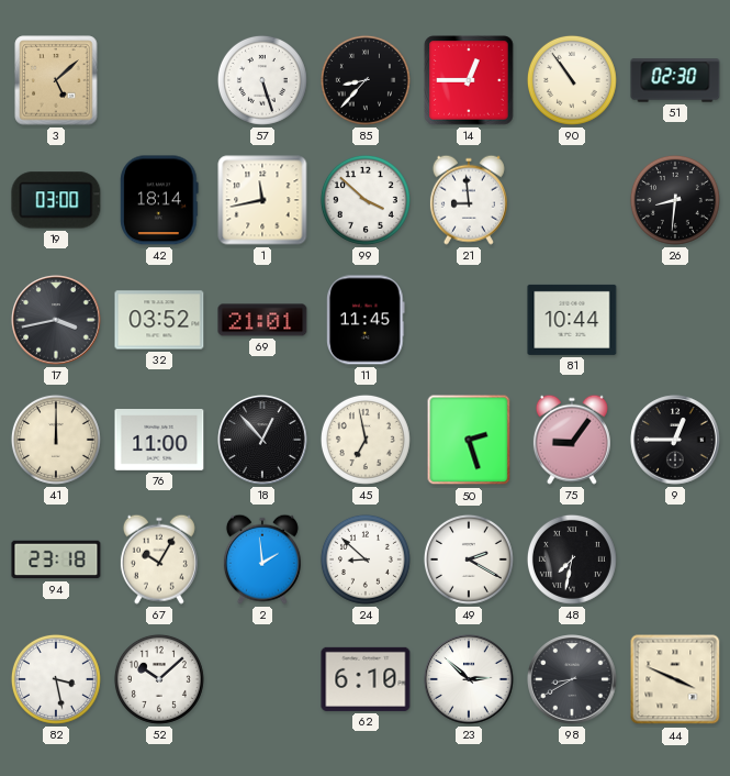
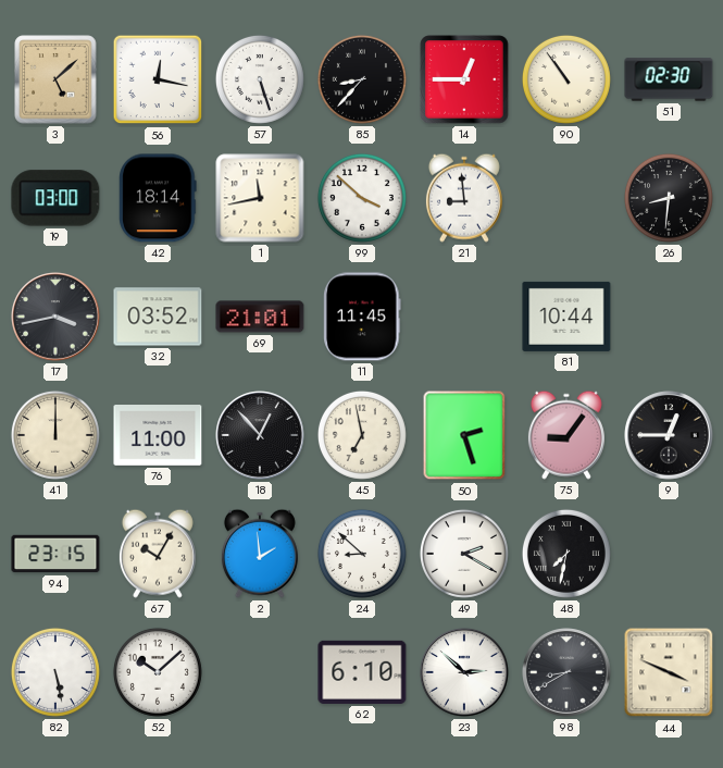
56: none -> 12:17
94: 23:18 -> 23:15
82: 3:28 -> 5:28
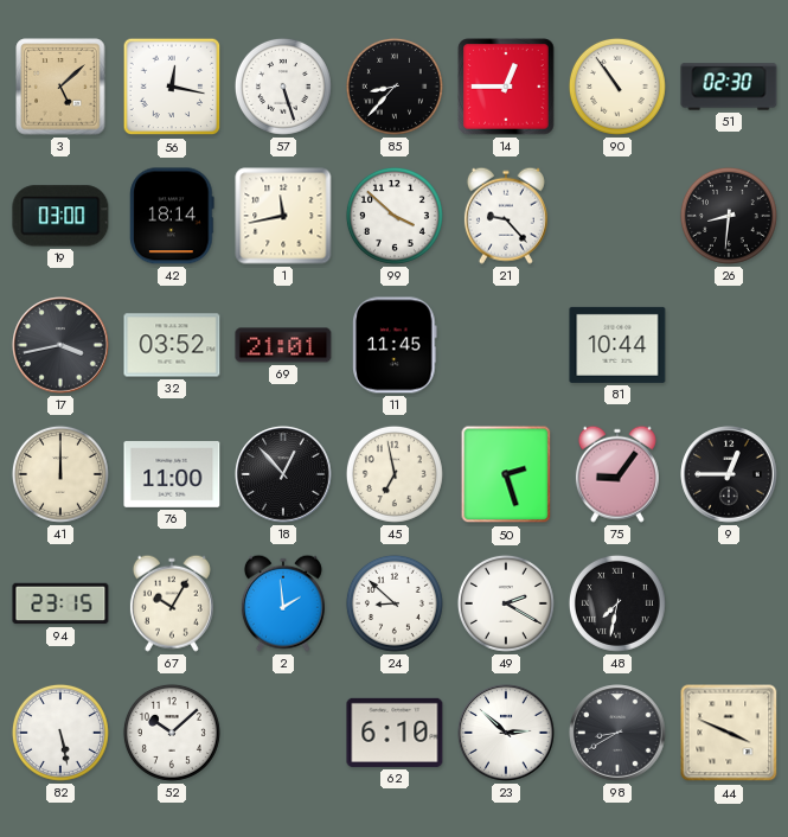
21: 8:59 -> 9:23
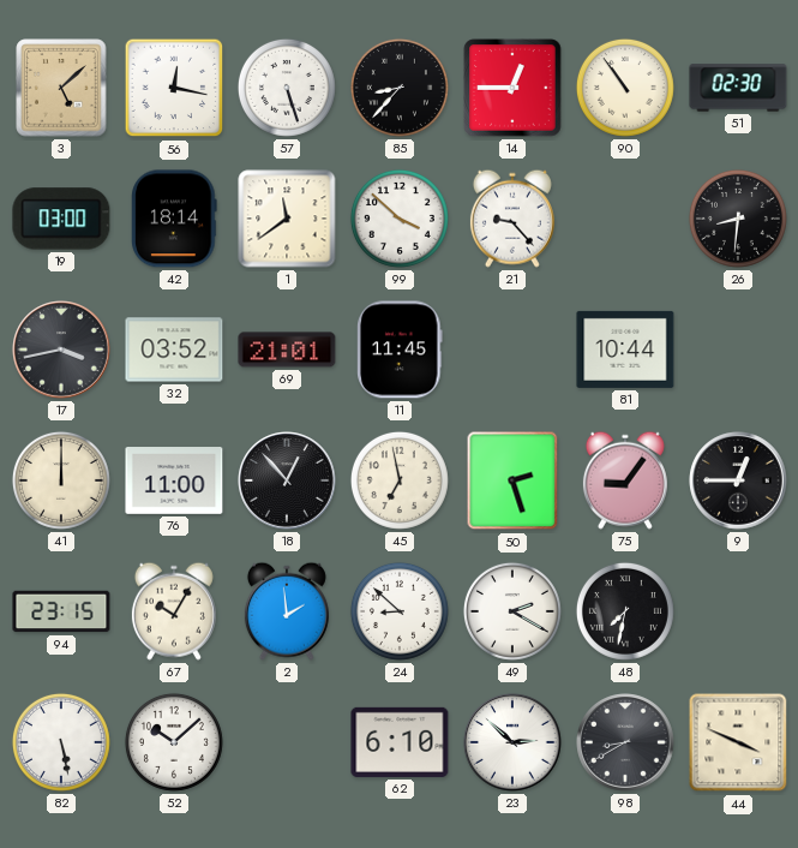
1: 11:43 -> 11:39
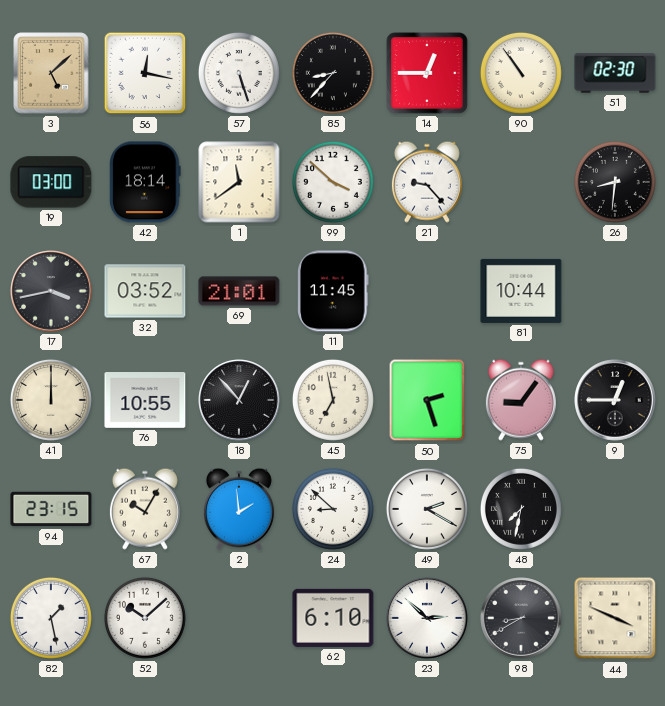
76: 11:00 -> 10:55
82: 5:28 -> 1:28
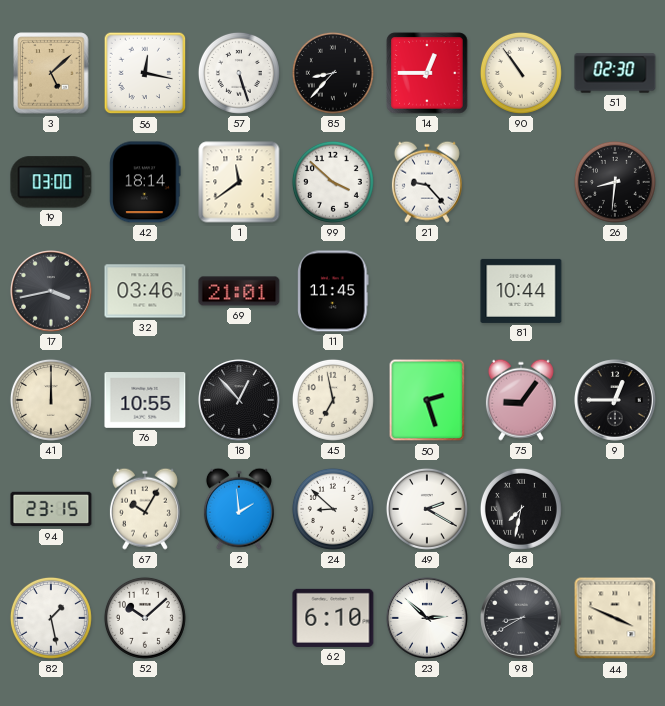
32: 03:52 -> 03:46
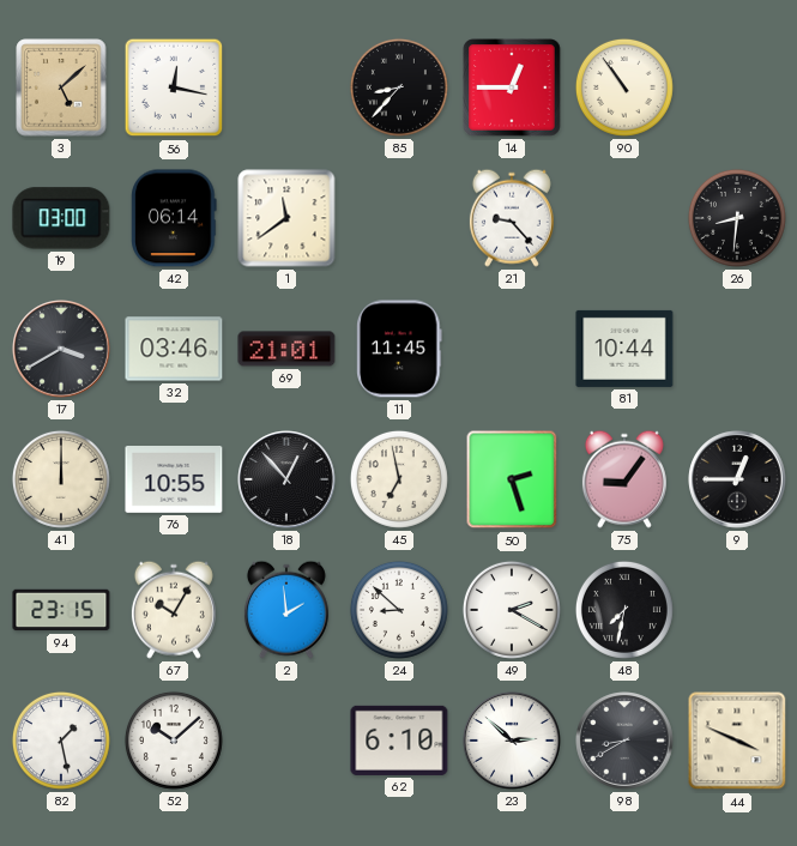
57: 5:27 -> none
51: 02:30 -> none
42: 18:14 -> 06:14
99: 3:52 -> none
17: 3:43 -> 3:40
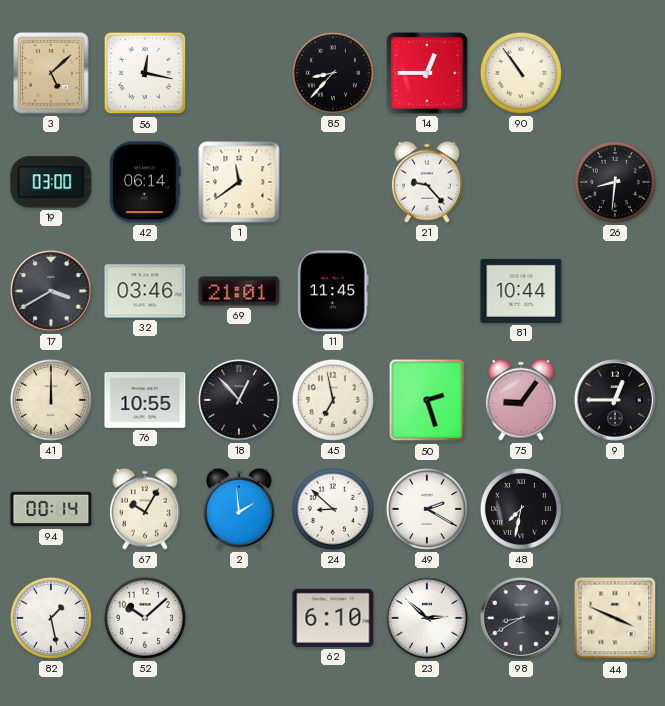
94: 23:15 -> 00:14
